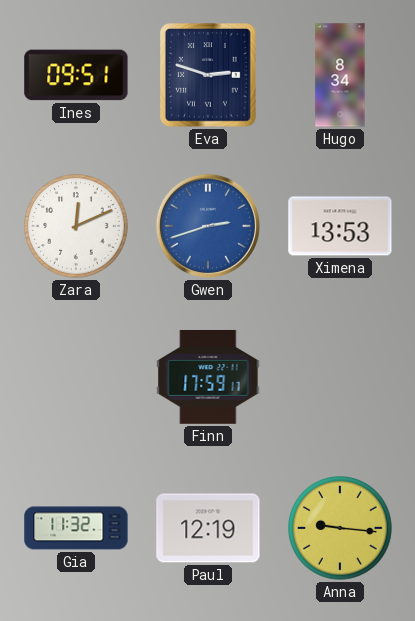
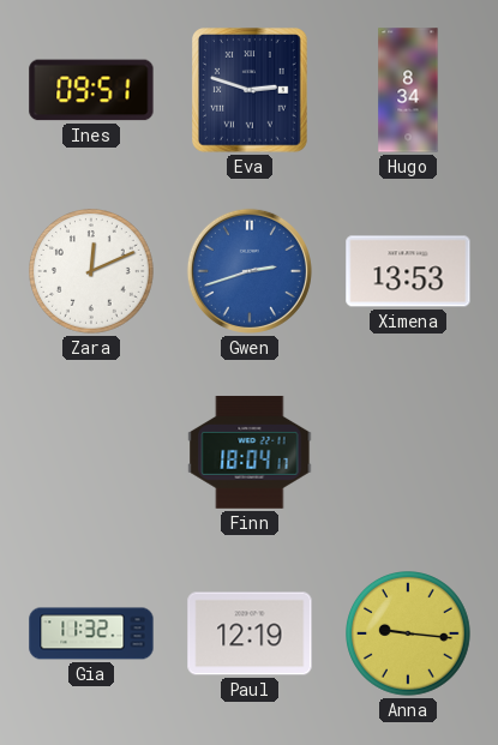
Finn: 17:59 -> 18:04
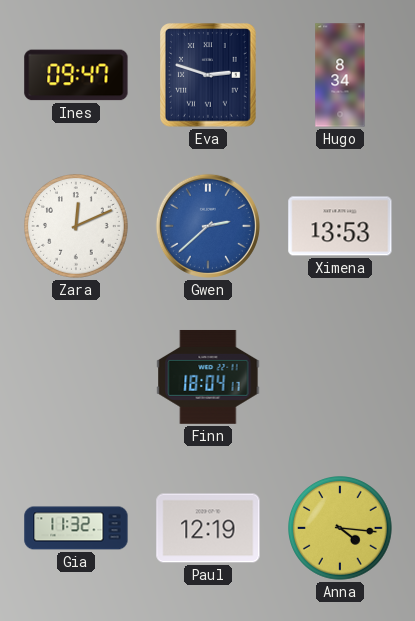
Ines: 09:51 -> 09:47
Gwen: 2:42 -> 2:38
Anna: 9:16 -> 4:16
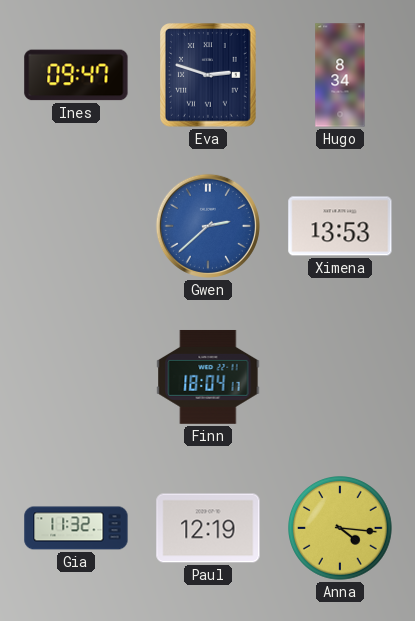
Zara: 12:11 -> none
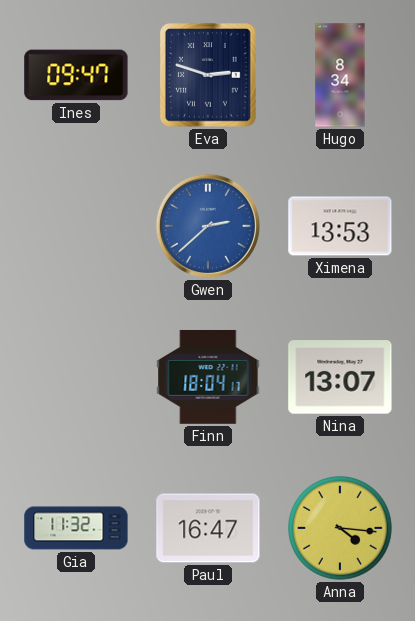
Nina: none -> 13:07
Paul: 12:19 -> 16:47
